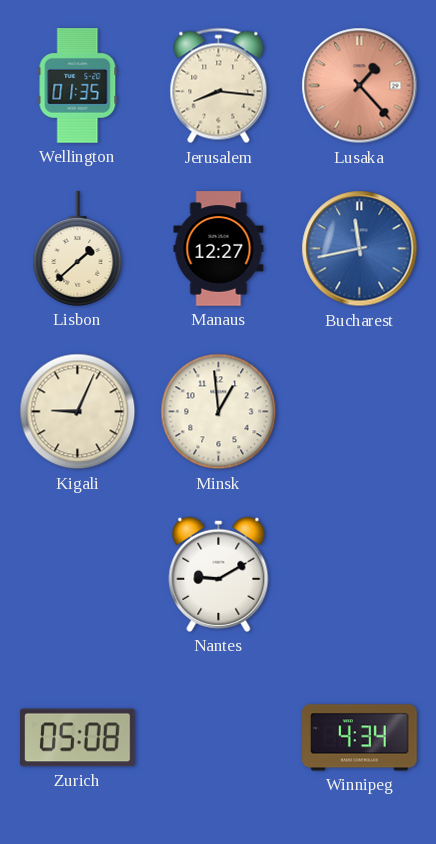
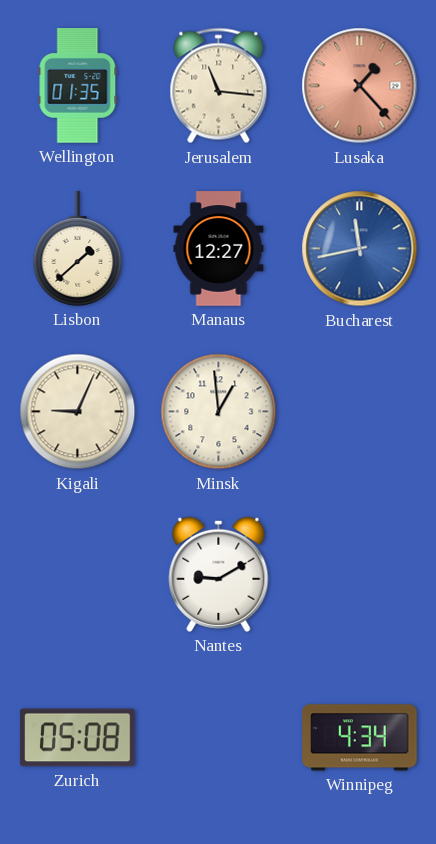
Jerusalem: 8:16 -> 11:16
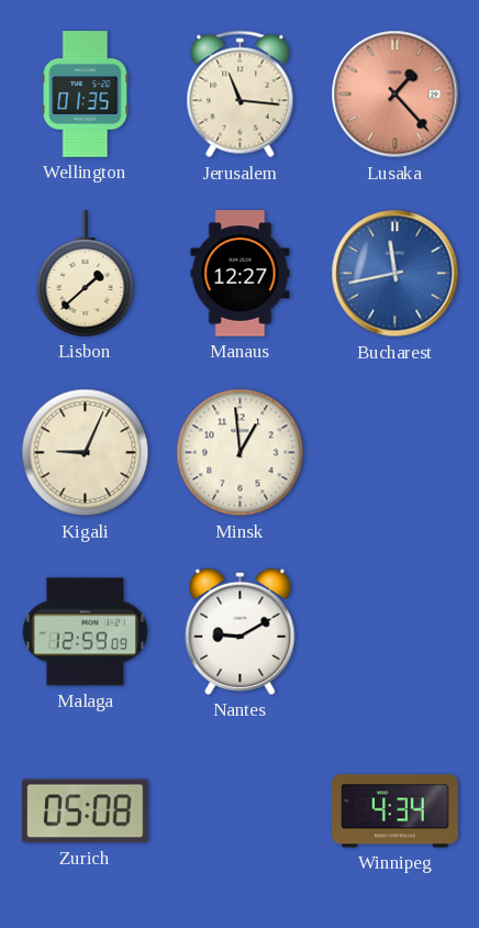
Malaga: none -> 12:59
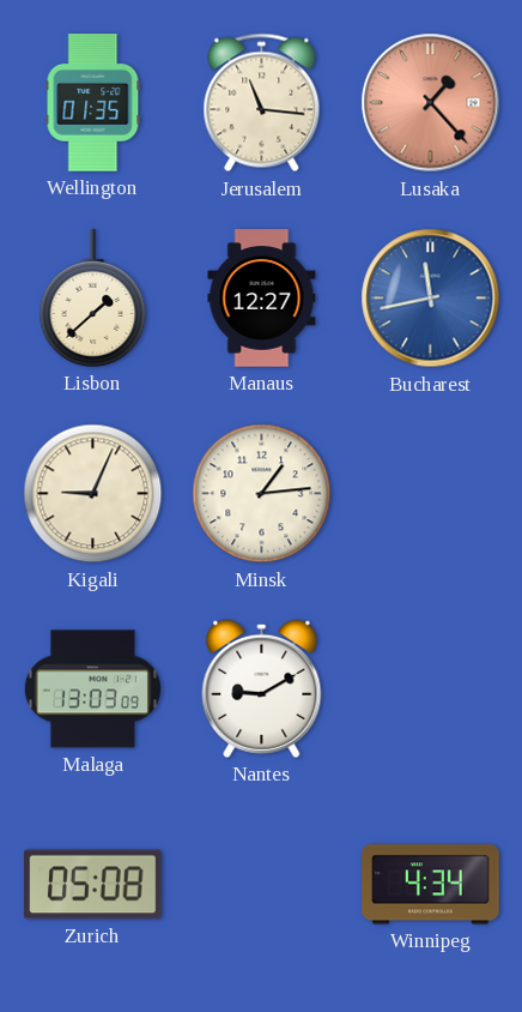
Minsk: 12:59 -> 1:14
Malaga: 12:59 -> 13:03
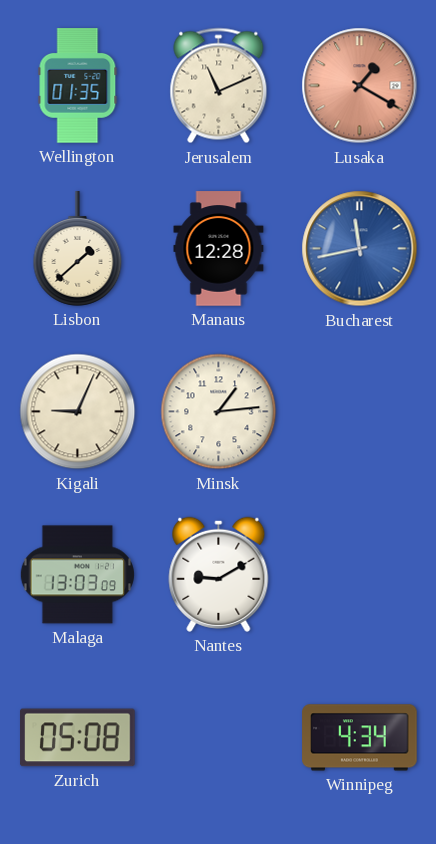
Jerusalem: 11:16 -> 11:11
Lusaka: 1:23 -> 1:20
Manaus: 12:27 -> 12:28
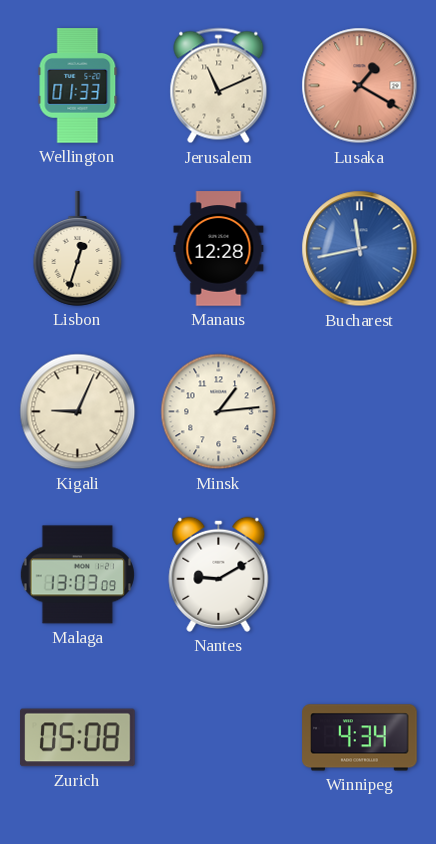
Wellington: 01:35 -> 01:33
Lisbon: 1:38 -> 12:33
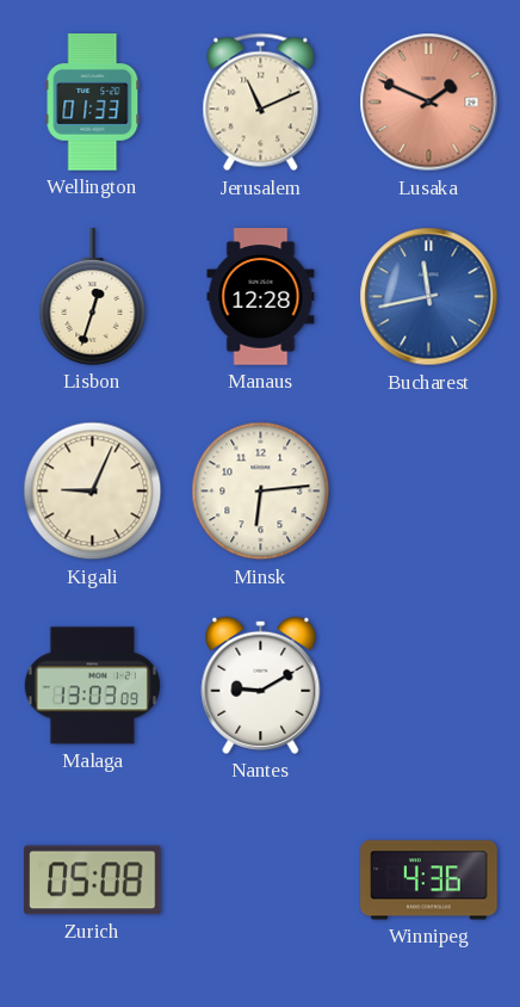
Lusaka: 1:20 -> 1:49
Minsk: 1:14 -> 6:14
Winnipeg: 4:34 -> 4:36
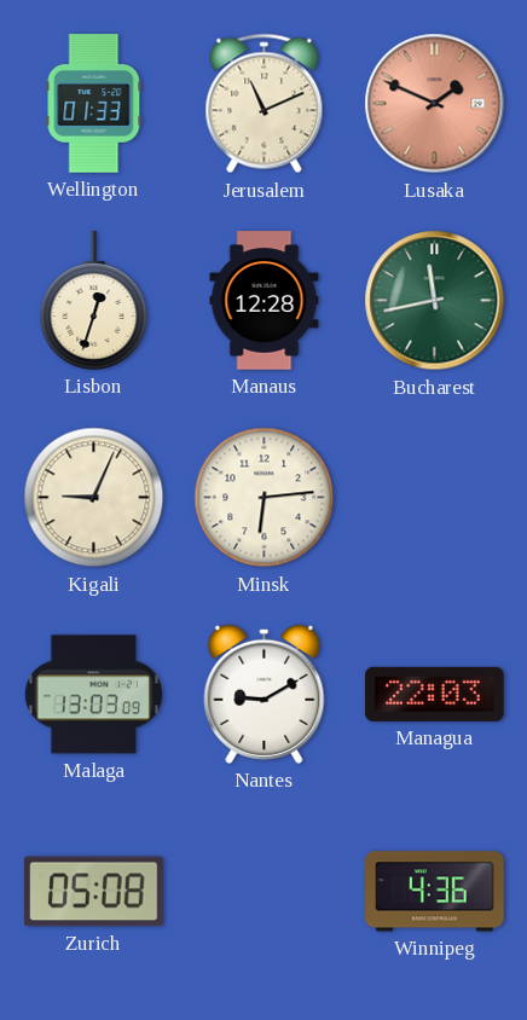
Bucharest dial: blue -> green
Managua: none -> 22:03
